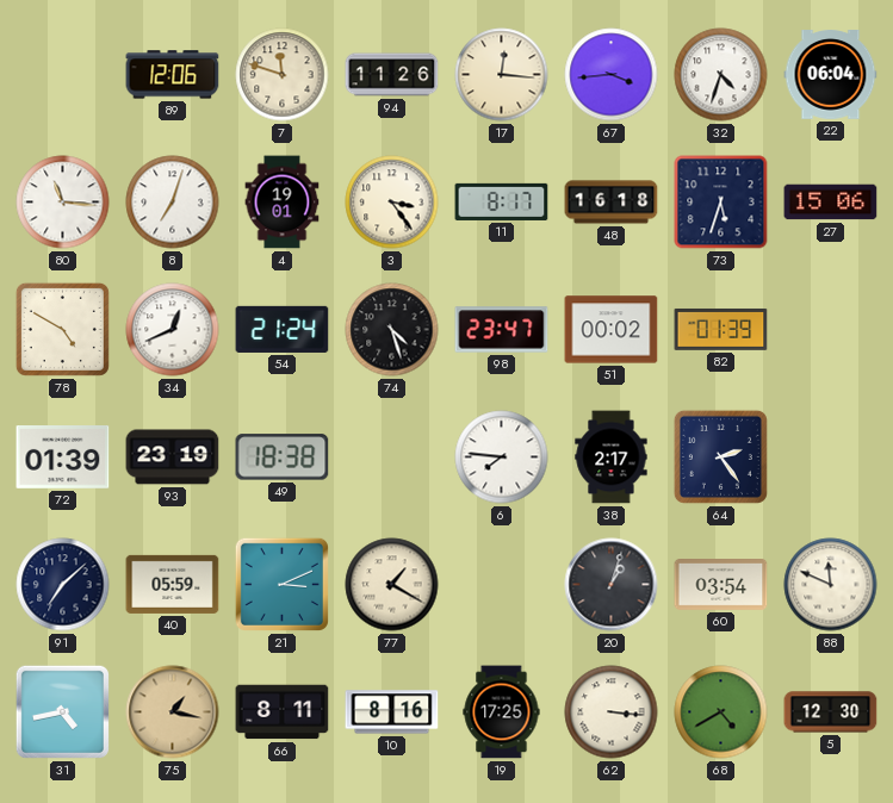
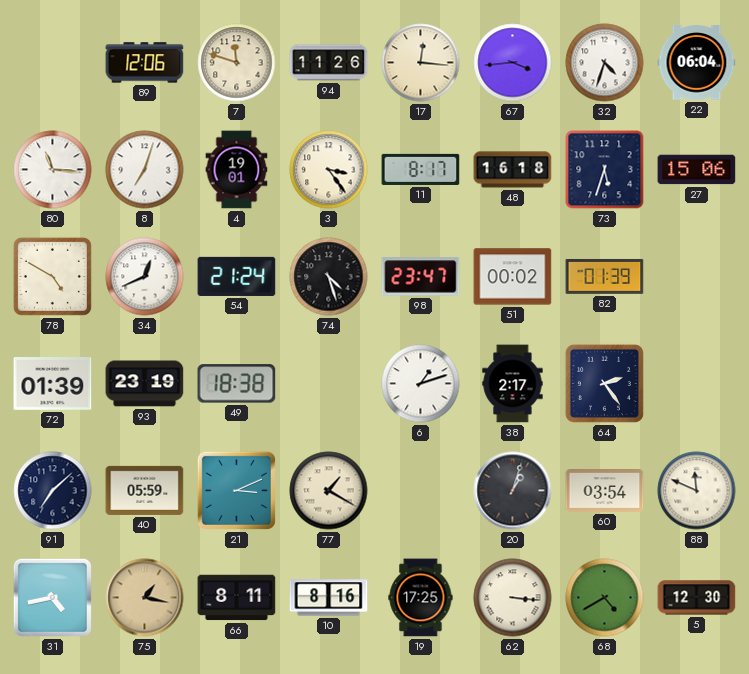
6: 7:46 -> 1:12
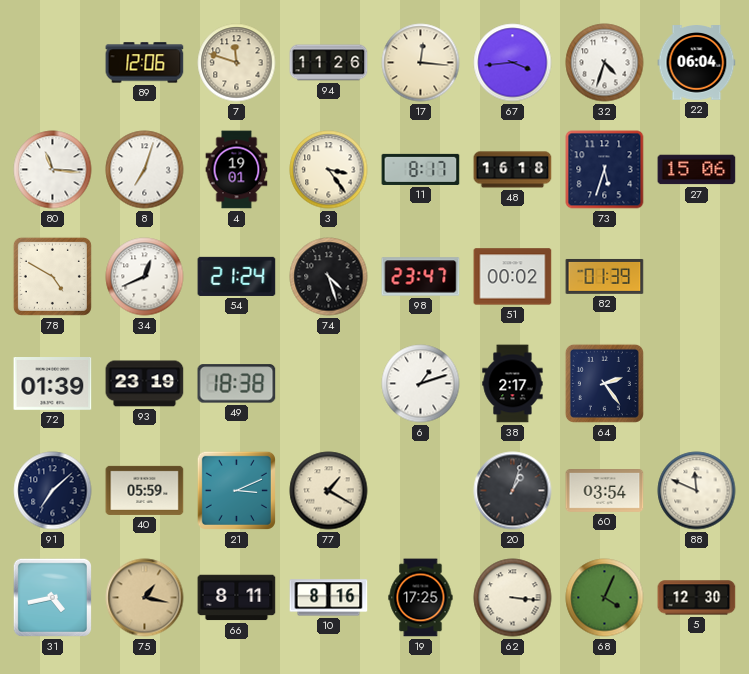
68: 4:40 -> 4:04
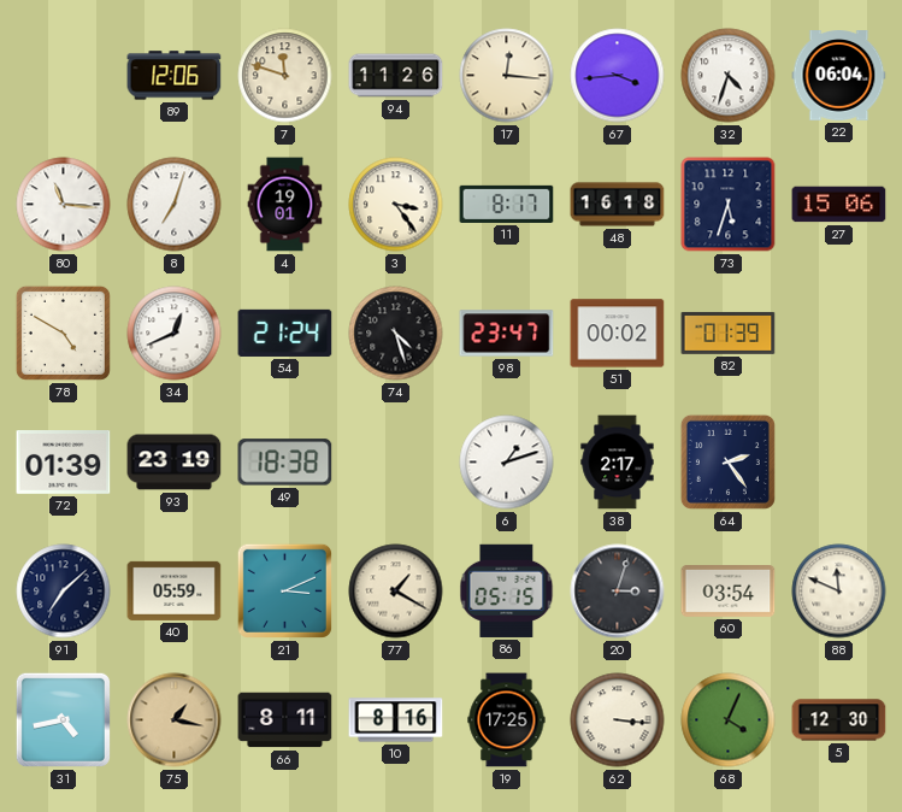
86: none -> 05:15
20: 1:03 -> 3:03
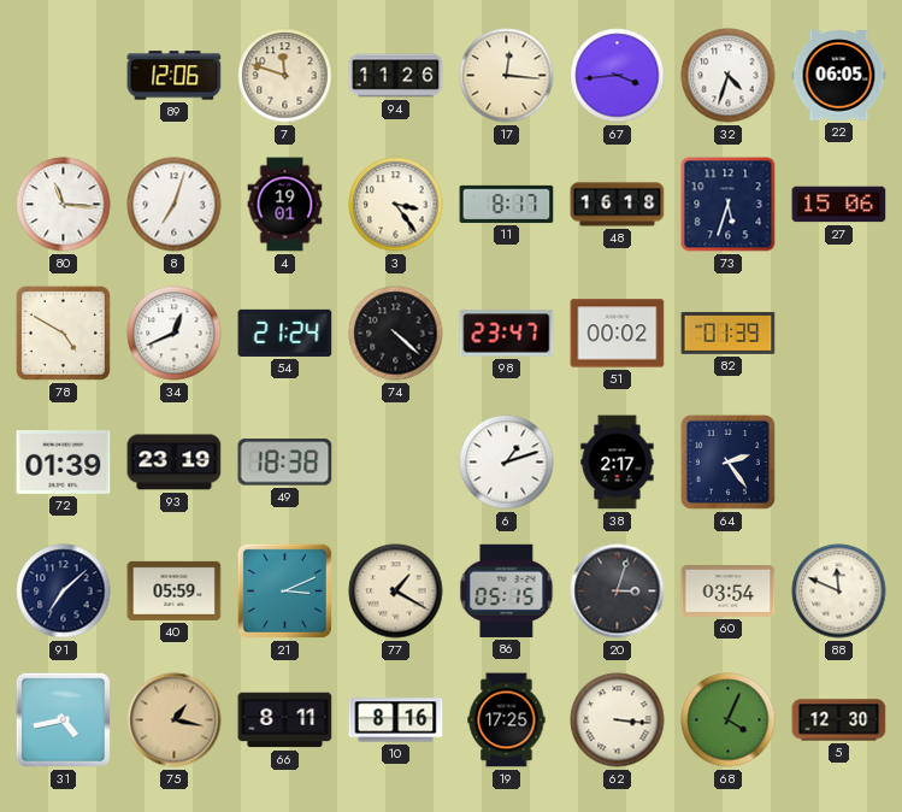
22: 06:04 -> 06:05
74: 4:27 -> 4:22
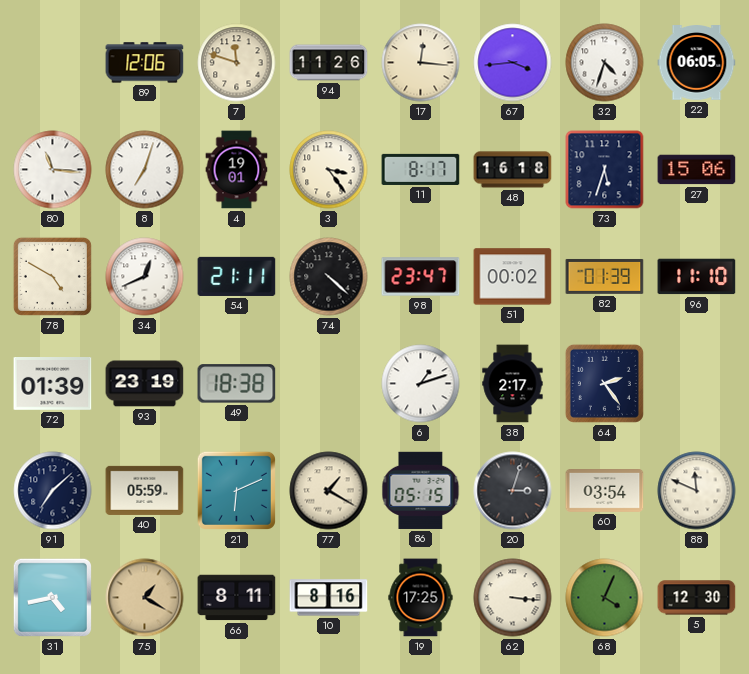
54: 21:24 -> 21:11
96: none -> 11:10
21: 3:11 -> 6:11
75: 1:17 -> 1:20
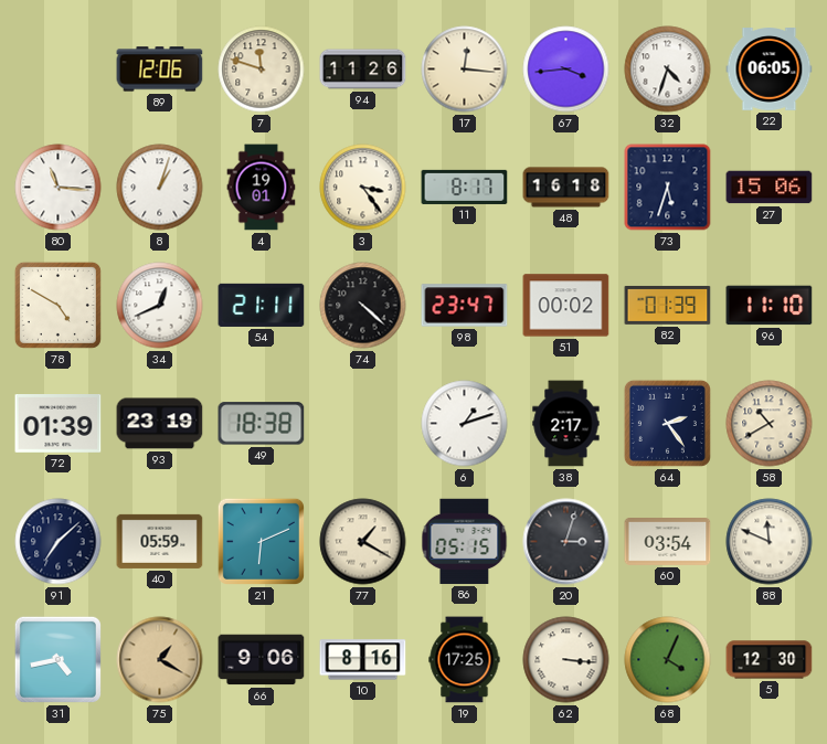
8: 7:03 -> 1:03
58: none -> 10:40
66: 8:11 -> 9:06
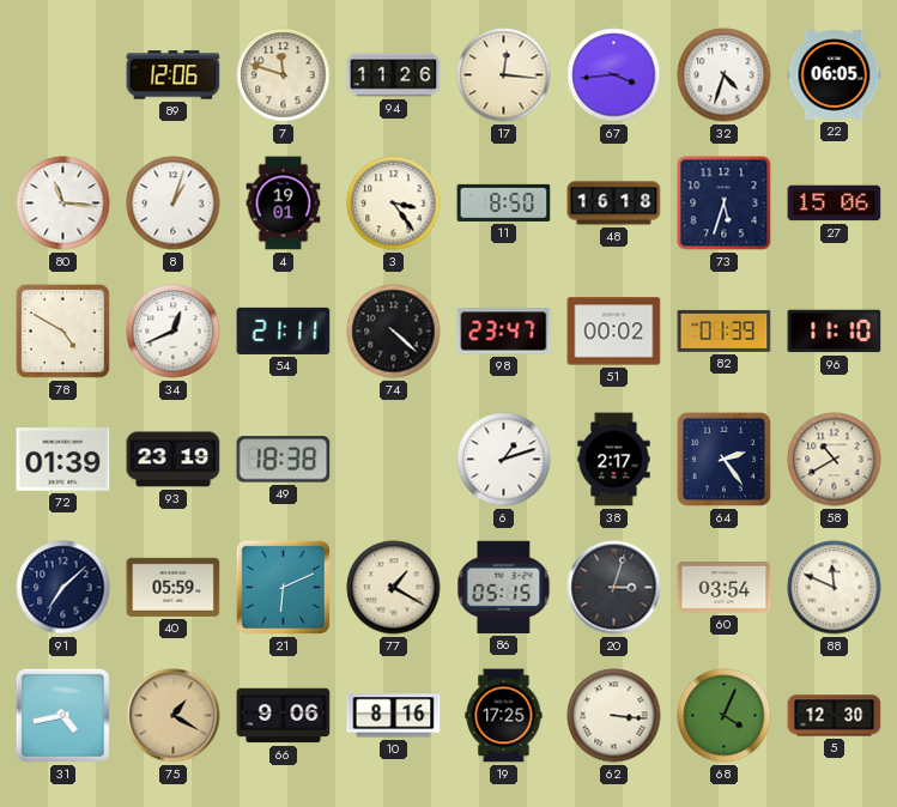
11: 8:17 -> 8:50
